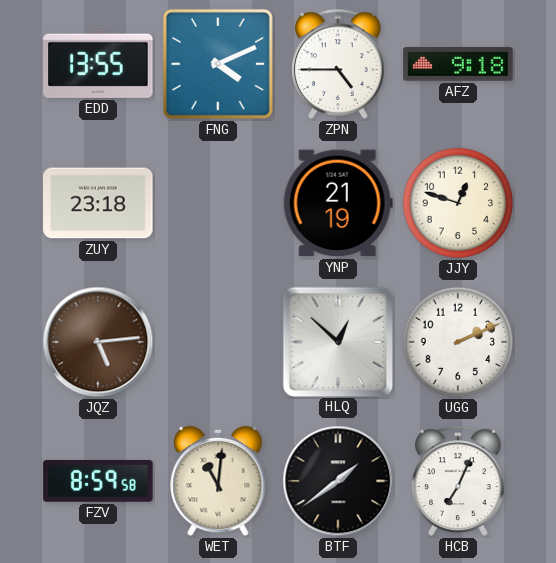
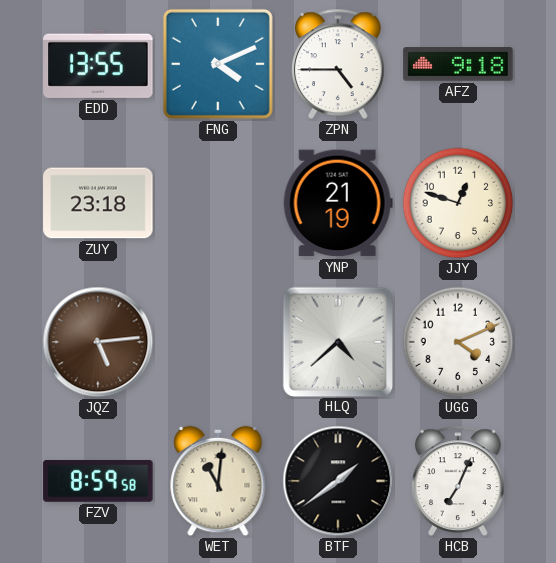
HLQ: 12:52 -> 4:38
UGG: 2:11 -> 4:11
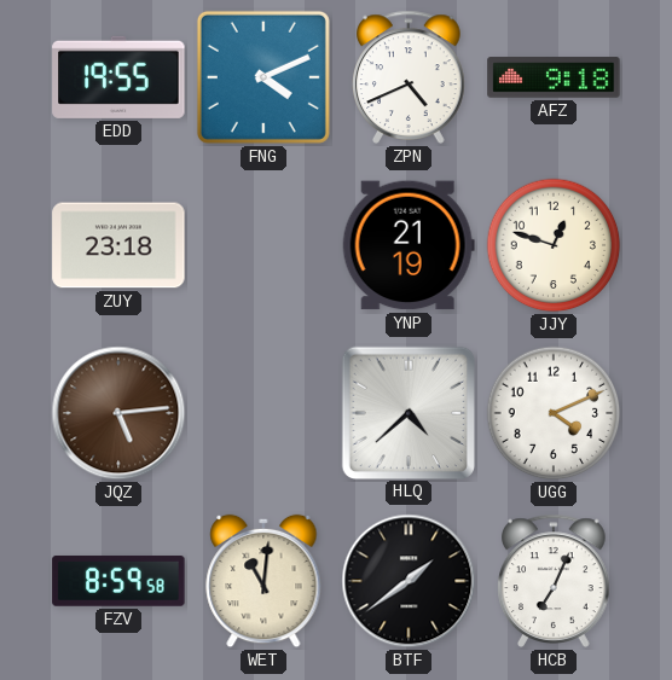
EDD: 13:55 -> 19:55
ZPN: 4:45 -> 4:41
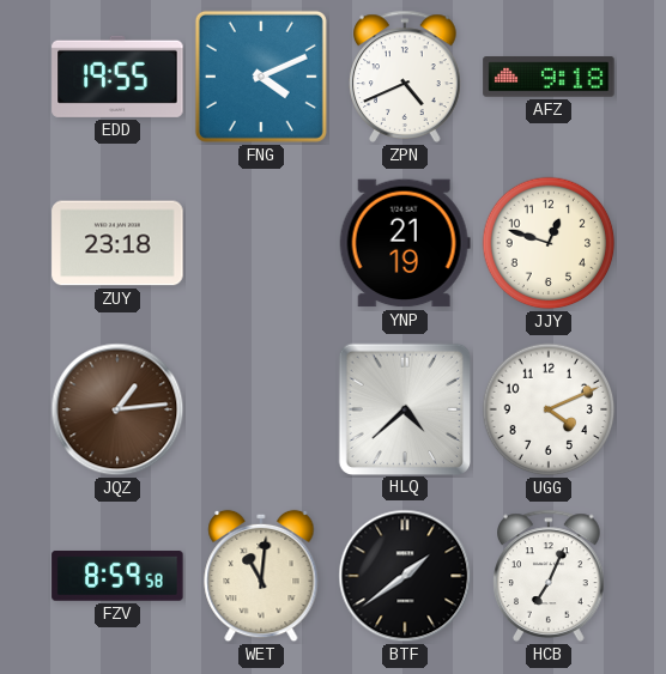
JQZ: 5:14 -> 1:14
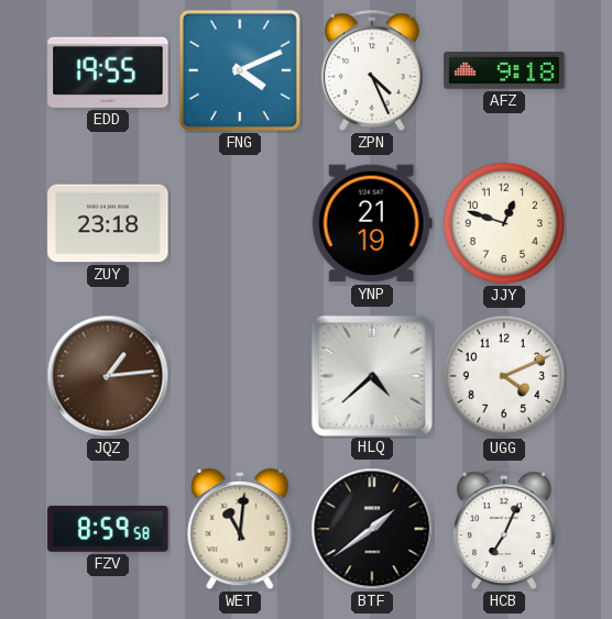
ZPN: 4:41 -> 4:26
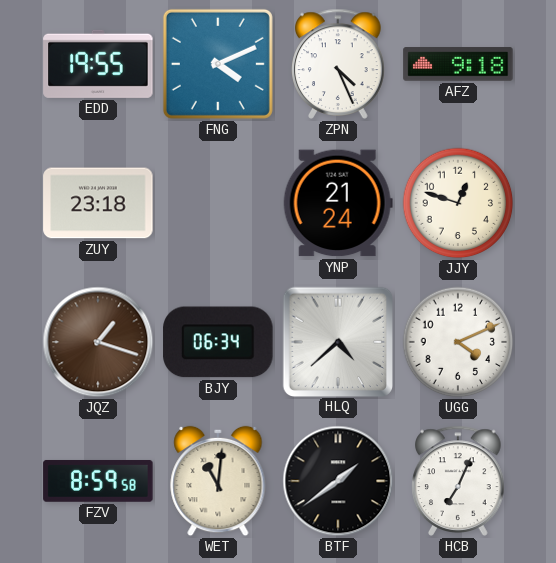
YNP: 21:19 -> 21:24
JQZ: 1:14 -> 1:18
BJY: none -> 06:34
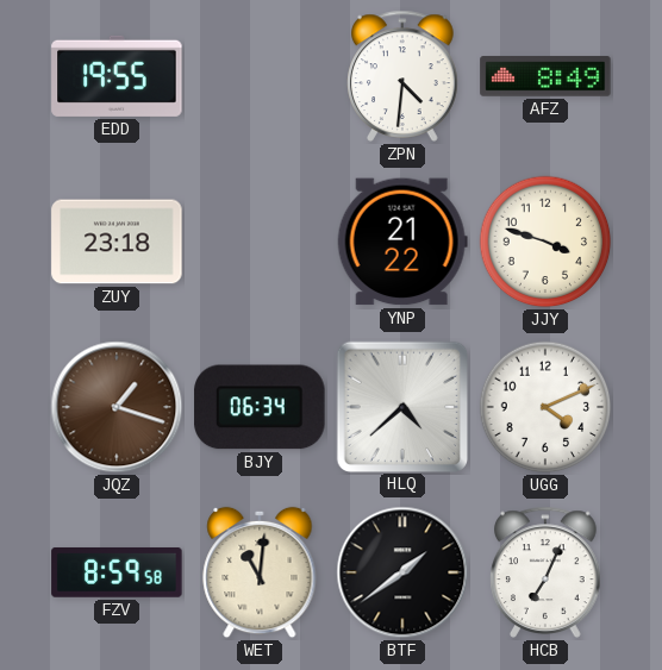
FNG: 4:11 -> none
ZPN: 4:26 -> 4:31
AFZ: 9:18 -> 8:49
YNP: 21:24 -> 21:22
JJY: 12:48 -> 3:48
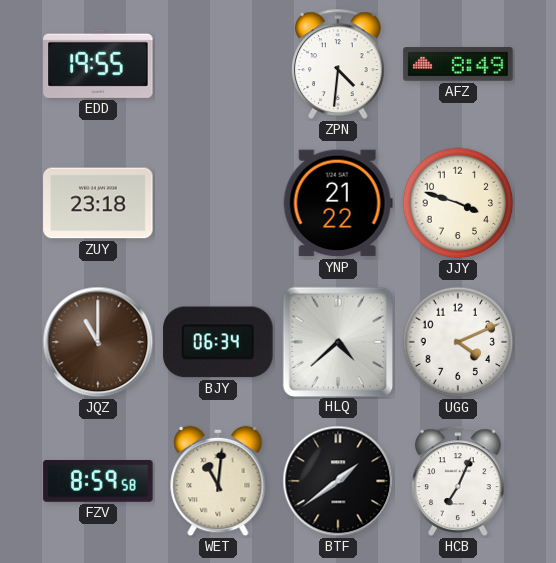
JQZ: 1:18 -> 11:00
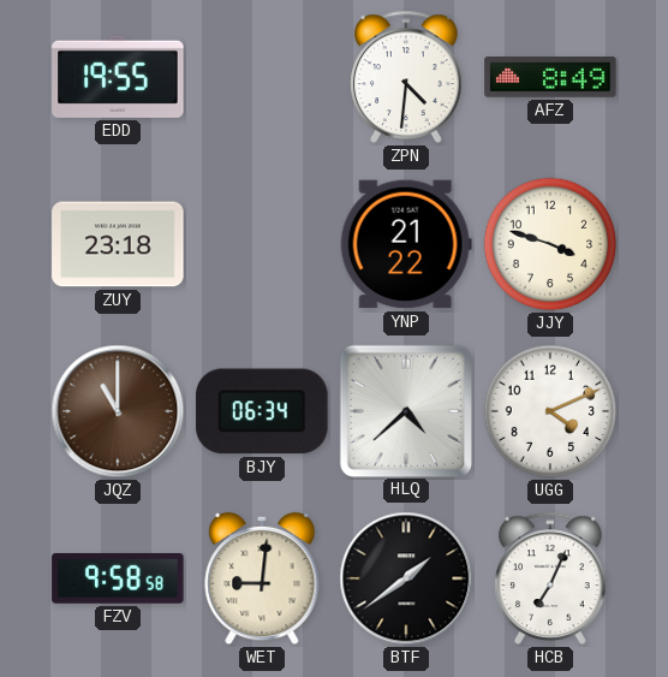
FZV: 8:59 -> 9:58
WET: 11:01 -> 9:01
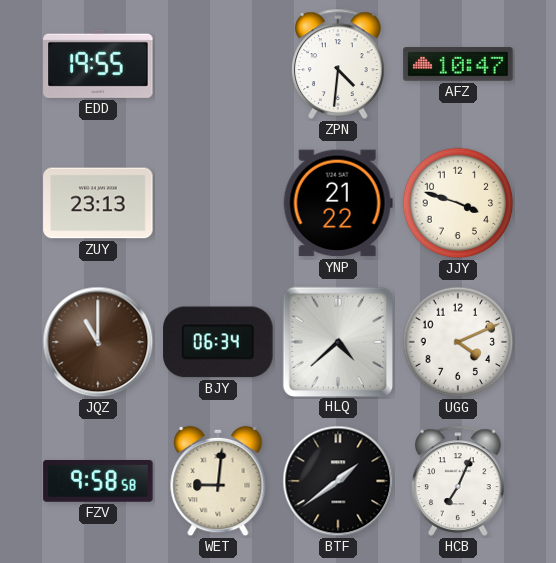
AFZ: 8:49 -> 10:47
ZUY: 23:18 -> 23:13
